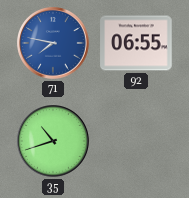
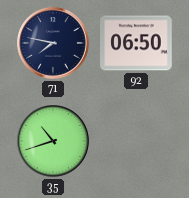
71 dial: blue -> navy
92: 06:55 -> 06:50
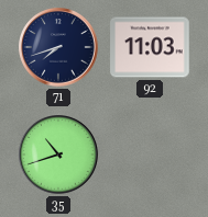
71: 7:47 -> 7:42
92: 06:50 -> 11:03
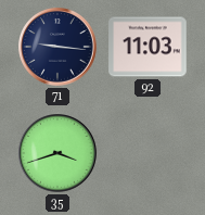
71: 7:42 -> 9:16
35: 10:42 -> 3:42
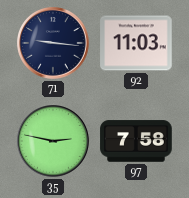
35: 3:42 -> 2:47
97: none -> 7:58
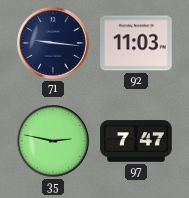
97: 7:58 -> 7:47
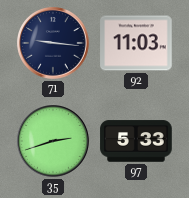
35: 2:47 -> 2:42
97: 7:47 -> 5:33
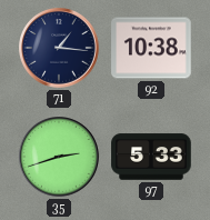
71: 9:16 -> 1:16
92: 11:03 -> 10:38
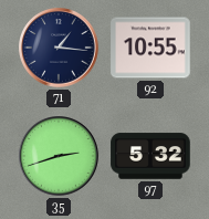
92: 10:38 -> 10:55
97: 5:33 -> 5:32
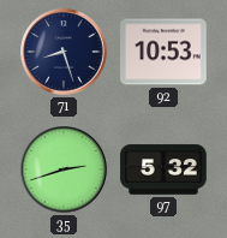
71: 1:16 -> 8:27
92: 10:55 -> 10:53
